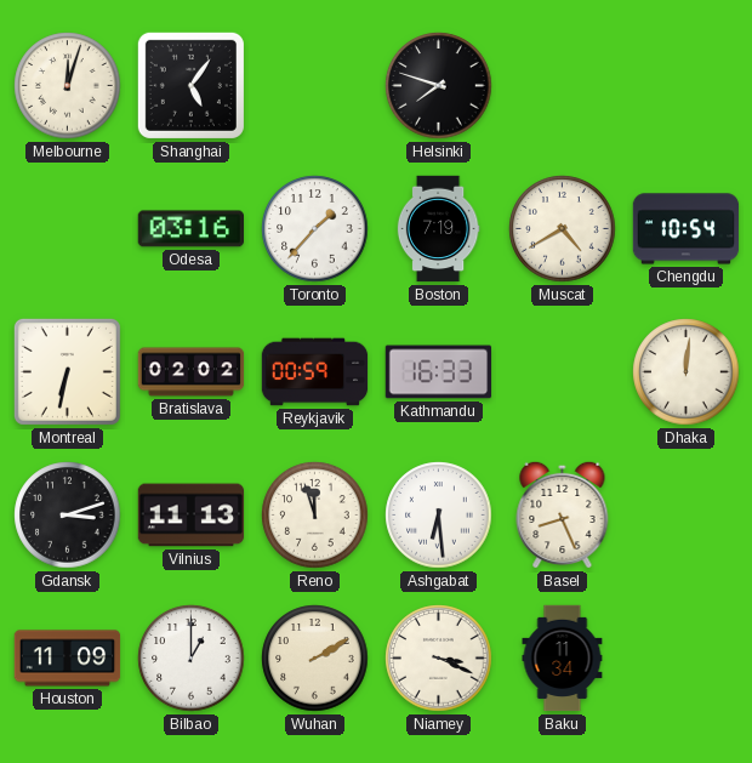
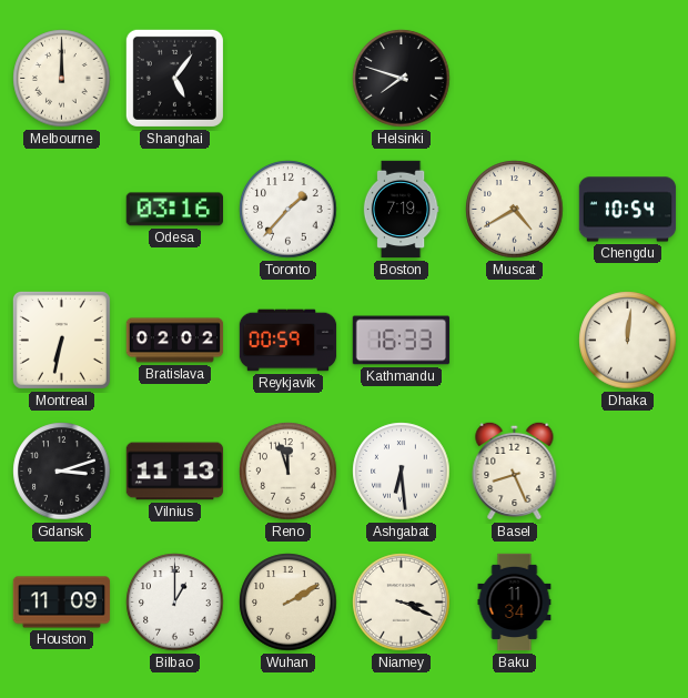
Melbourne: 12:03 -> 12:00
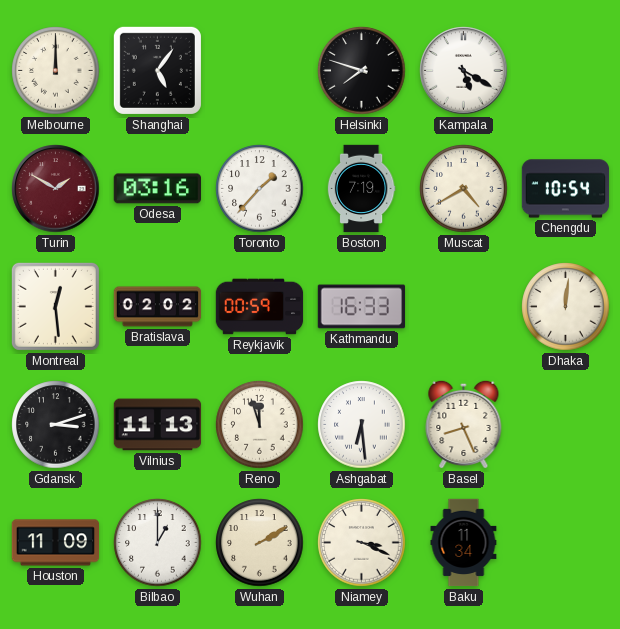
Kampala: none -> 5:20
Turin: none -> 1:50
Montreal: 6:32 -> 12:29
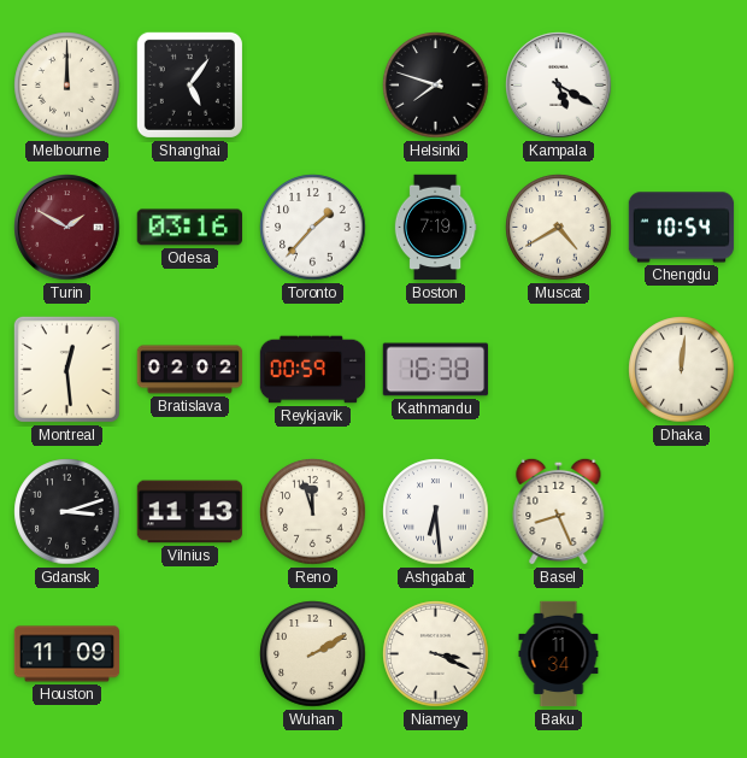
Kathmandu: 16:33 -> 16:38
Bilbao: 1:00 -> none
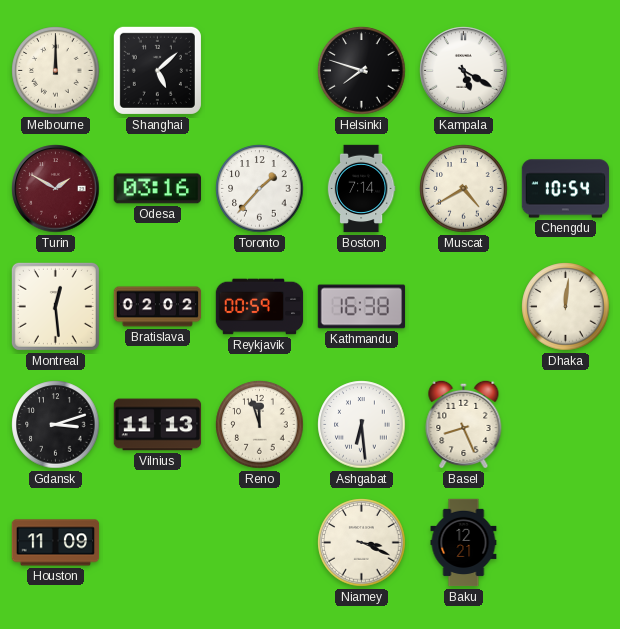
Shanghai: 5:06 -> 5:08
Boston: 7:19 -> 7:14
Wuhan: 2:10 -> none
Baku: 11:34 -> 12:21
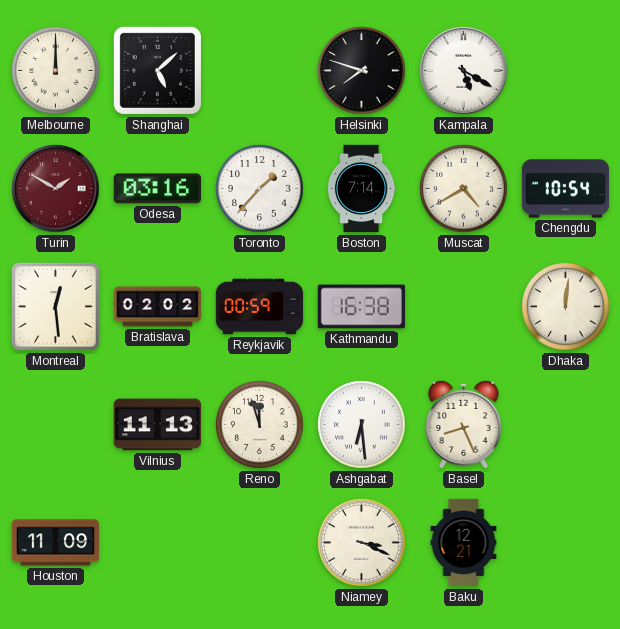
Gdansk: 3:12 -> none
